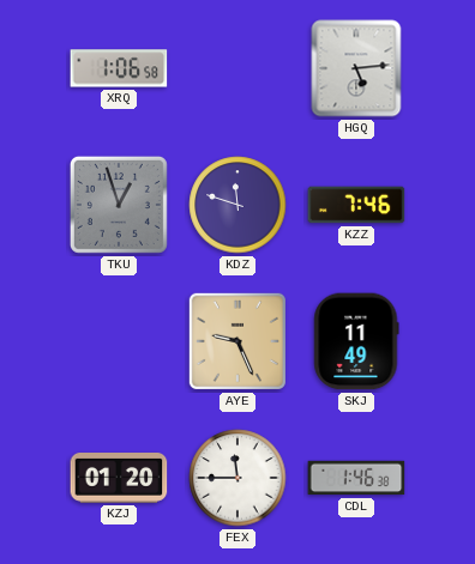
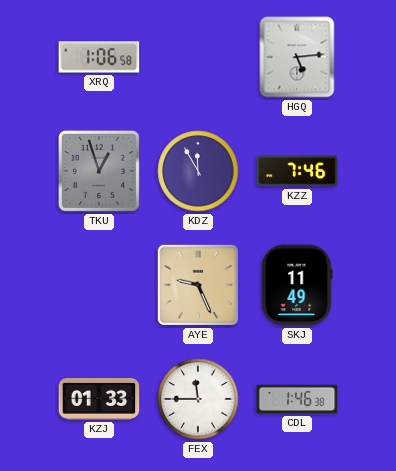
KDZ: 11:48 -> 11:55
KZJ: 01:20 -> 01:33
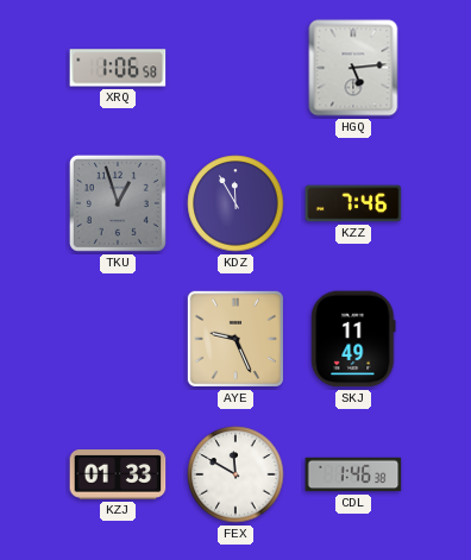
FEX: 11:45 -> 11:50
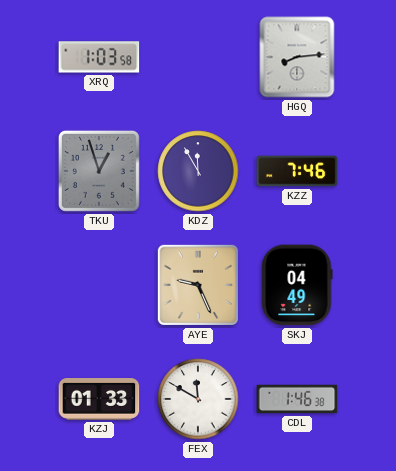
XRQ: 1:06 -> 1:03
HGQ: 5:14 -> 8:14
SKJ: 11:49 -> 04:49
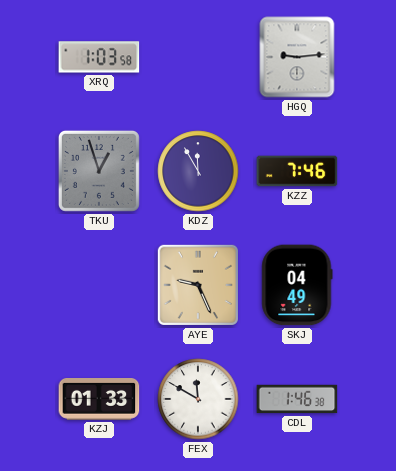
HGQ: 8:14 -> 9:14
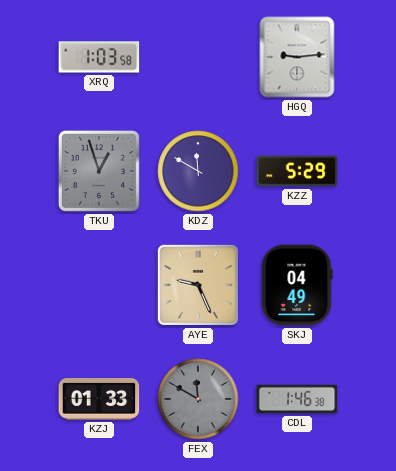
KDZ: 11:55 -> 11:50
KZZ: 7:46 -> 5:29
FEX dial: white -> grey
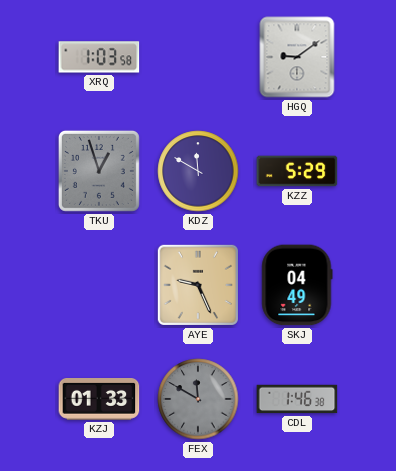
HGQ: 9:14 -> 9:09
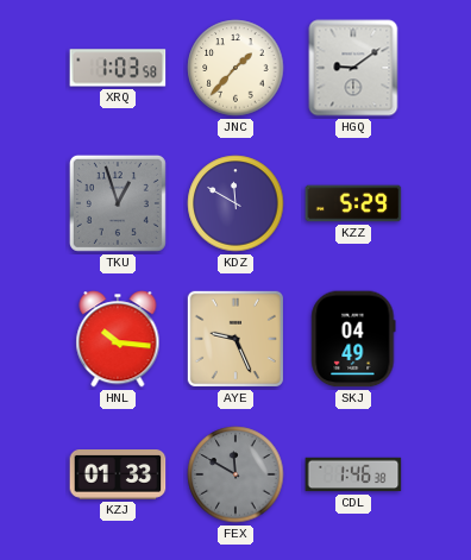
JNC: none -> 1:37
HNL: none -> 10:16
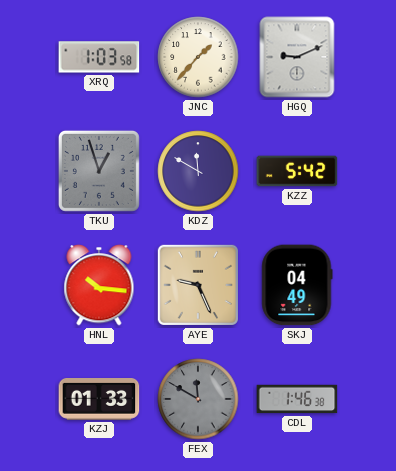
HGQ: 9:09 -> 9:11
KZZ: 5:29 -> 5:42
